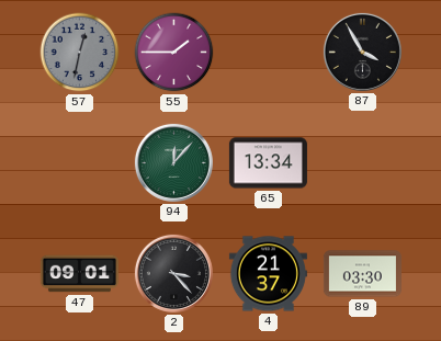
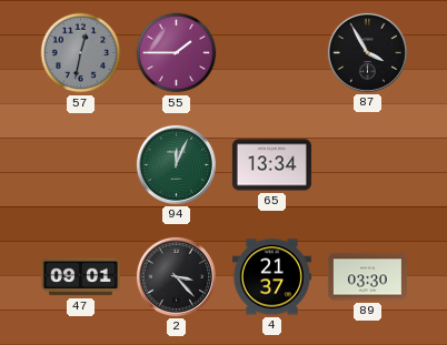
94: 12:07 -> 12:04
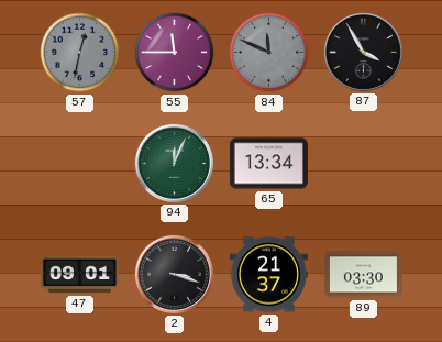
55: 1:45 -> 11:45
84: none -> 11:49
2: 3:23 -> 3:18
